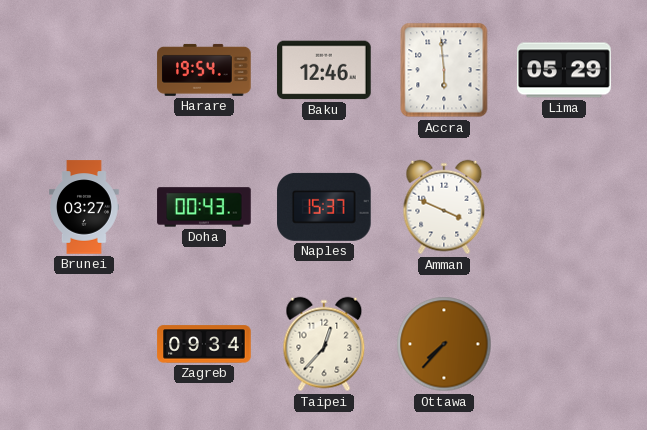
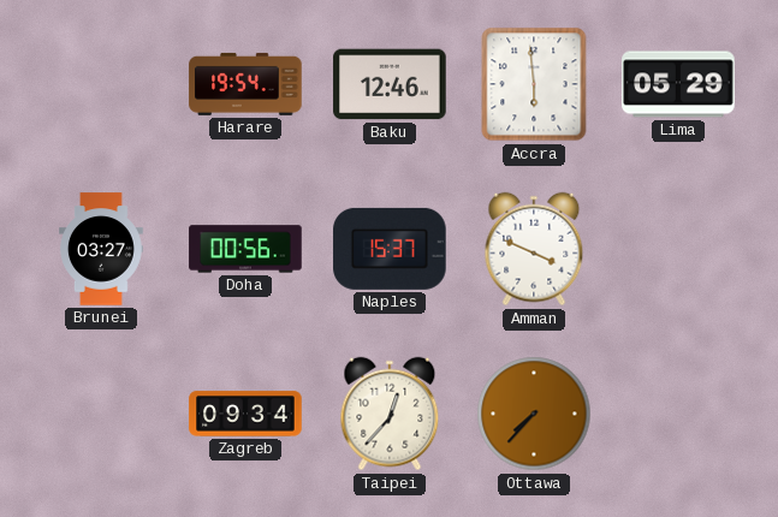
Doha: 00:43 -> 00:56
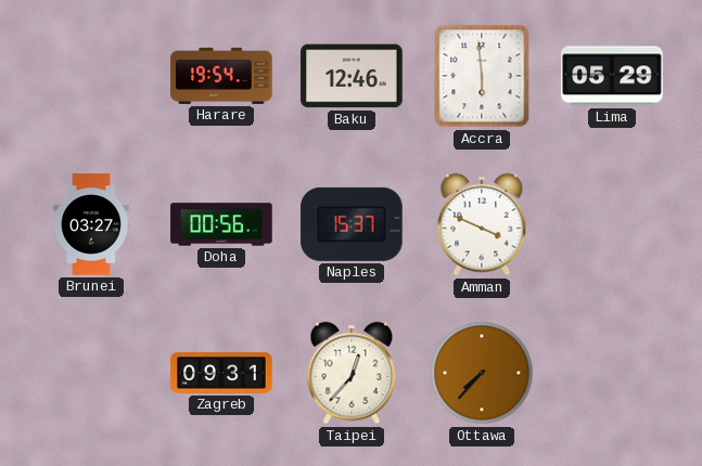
Zagreb: 09:34 -> 09:31
